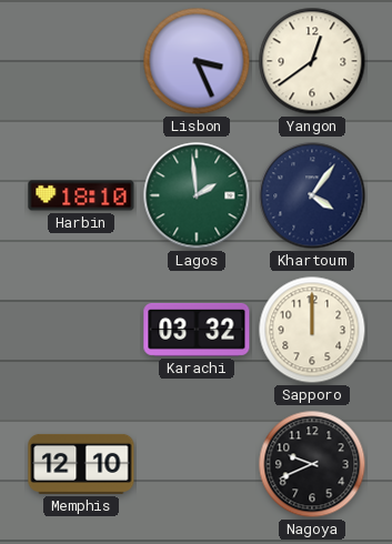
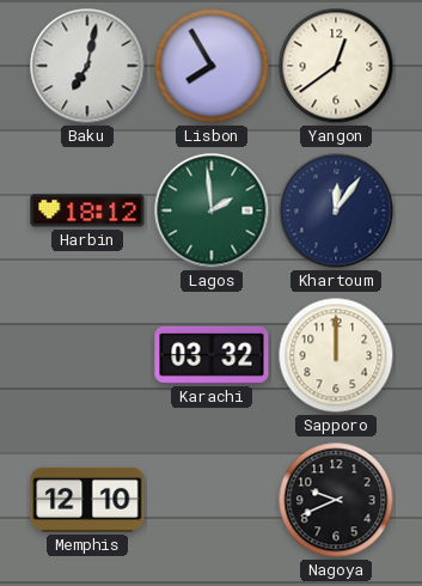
Baku: none -> 7:02
Lisbon: 3:26 -> 7:55
Harbin: 18:10 -> 18:12
Khartoum: 4:06 -> 12:06
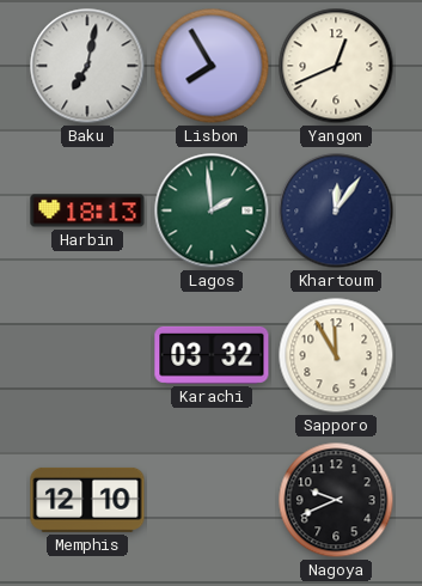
Yangon: 12:39 -> 12:41
Harbin: 18:12 -> 18:13
Sapporo: 12:00 -> 11:55
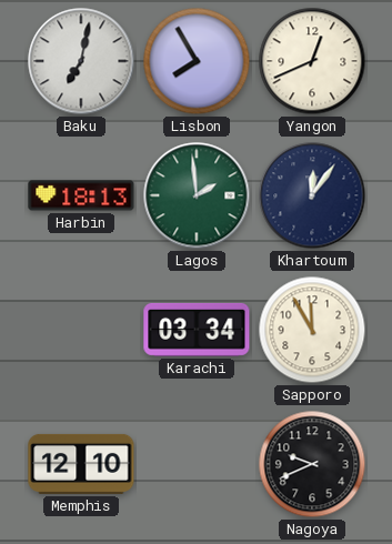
Karachi: 03:32 -> 03:34
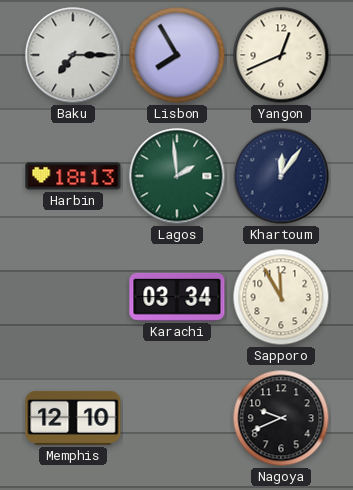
Baku: 7:02 -> 7:15
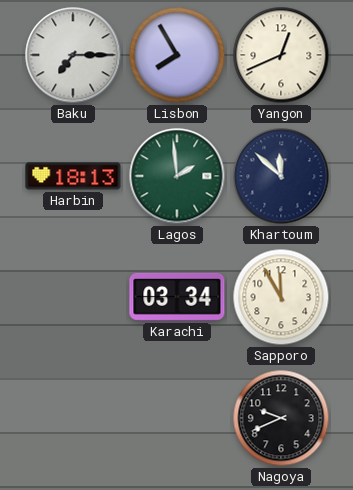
Khartoum: 12:06 -> 11:52
Memphis: 12:10 -> none
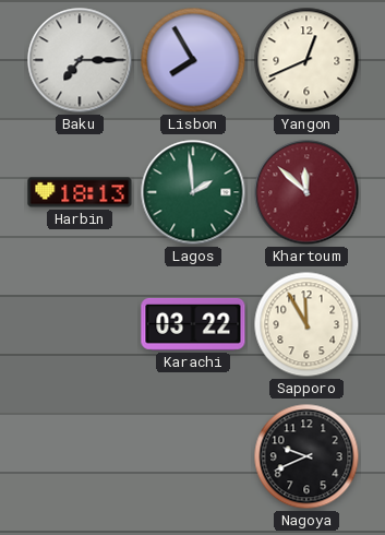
Khartoum dial: navy -> burgundy
Karachi: 03:34 -> 03:22
